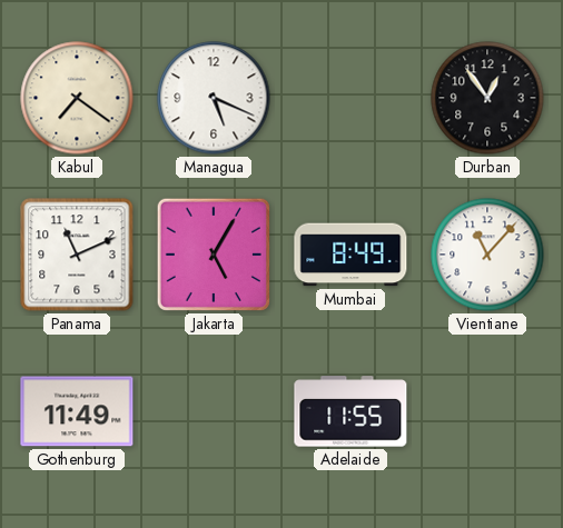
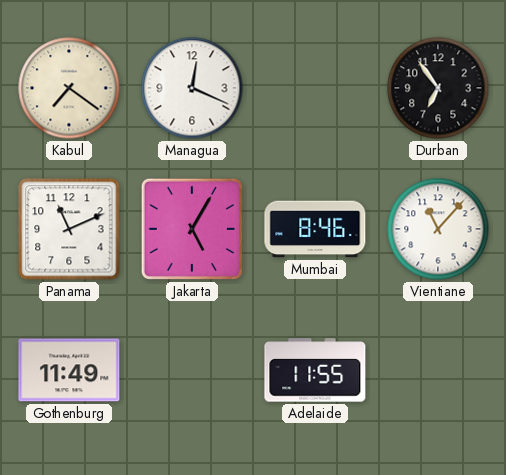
Managua: 5:19 -> 12:19
Durban: 12:54 -> 6:54
Mumbai: 8:49 -> 8:46
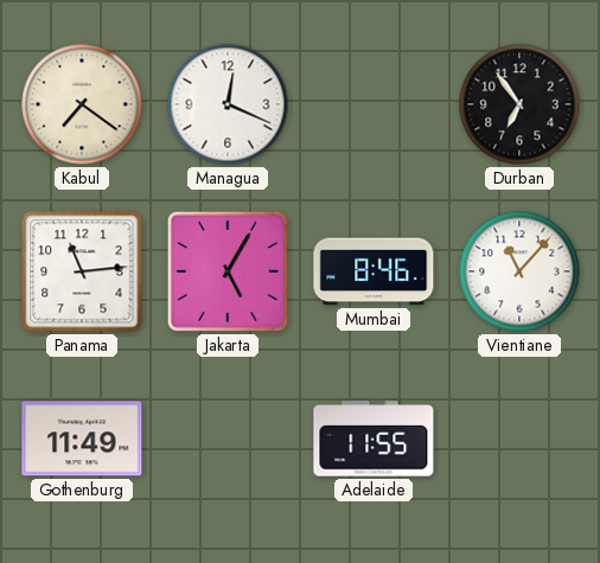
Panama: 11:11 -> 11:14
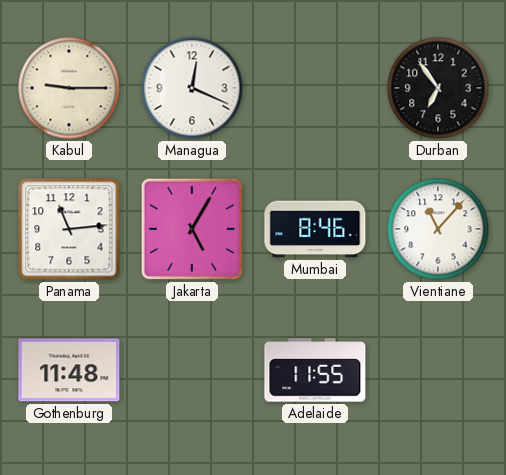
Kabul: 7:21 -> 9:15
Gothenburg: 11:49 -> 11:48
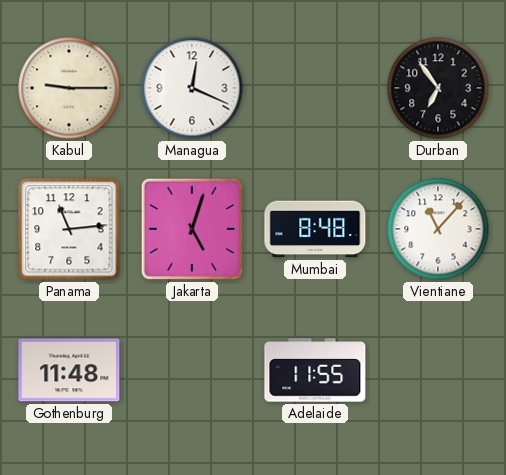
Jakarta: 5:05 -> 5:03
Mumbai: 8:46 -> 8:48
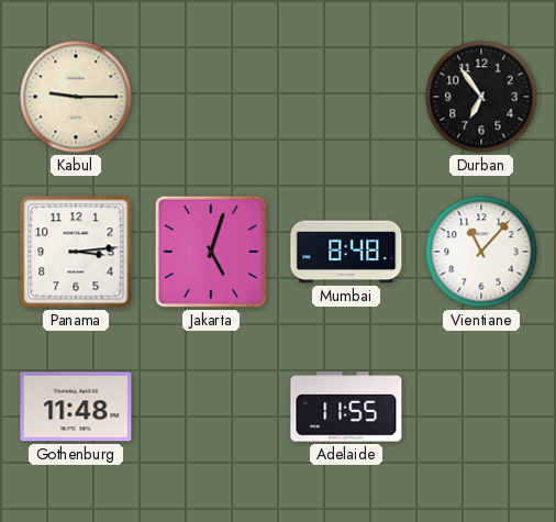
Managua: 12:19 -> none
Panama: 11:14 -> 3:14
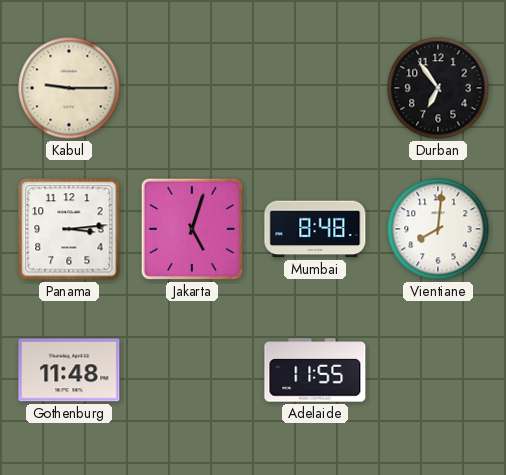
Vientiane: 11:07 -> 8:01
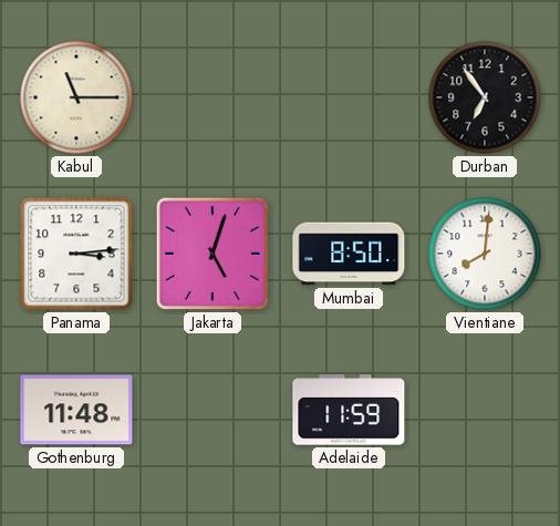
Kabul: 9:15 -> 11:15
Mumbai: 8:48 -> 8:50
Adelaide: 11:55 -> 11:59
